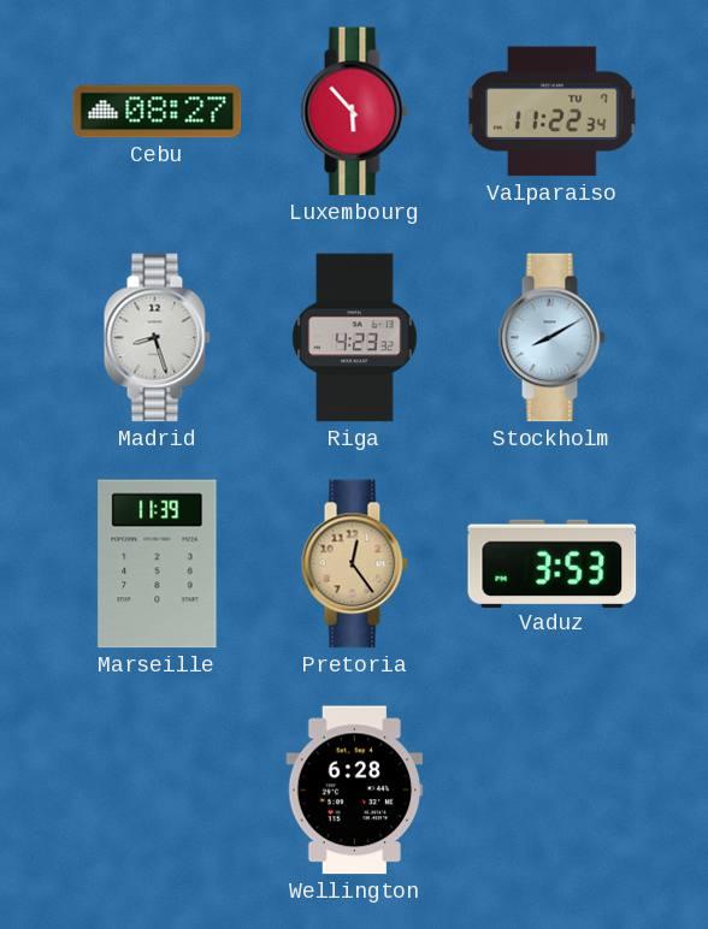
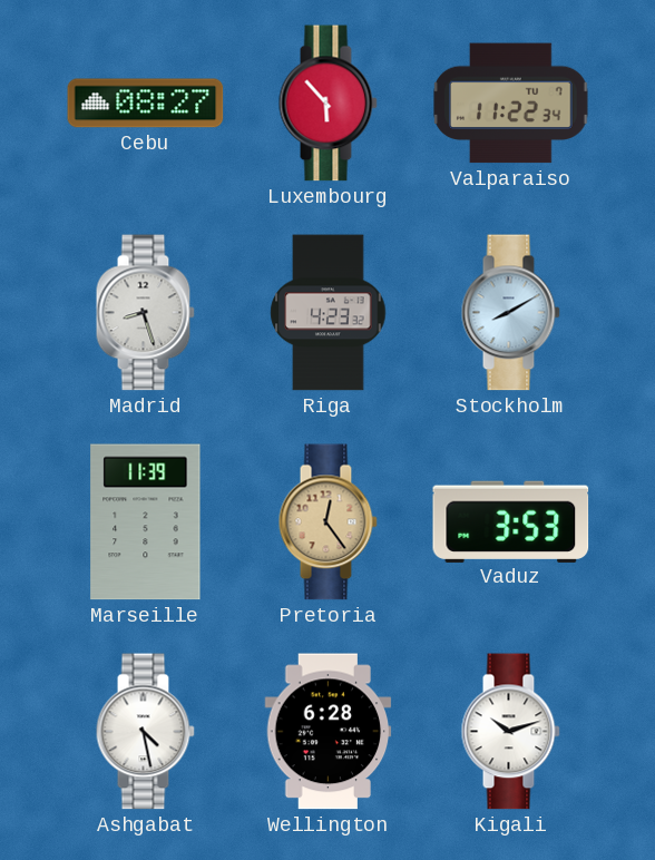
Ashgabat: none -> 4:28
Kigali: none -> 10:12
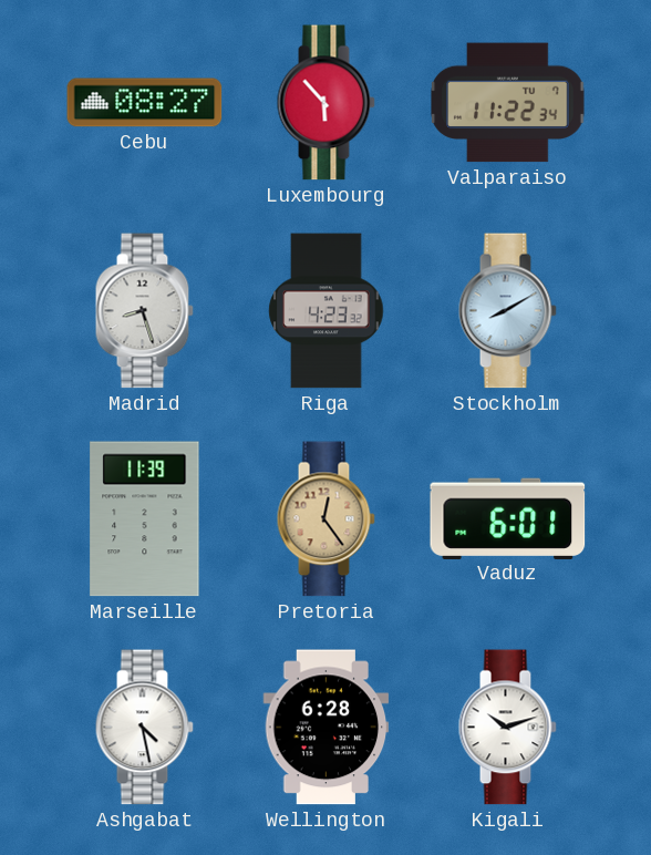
Vaduz: 3:53 -> 6:01
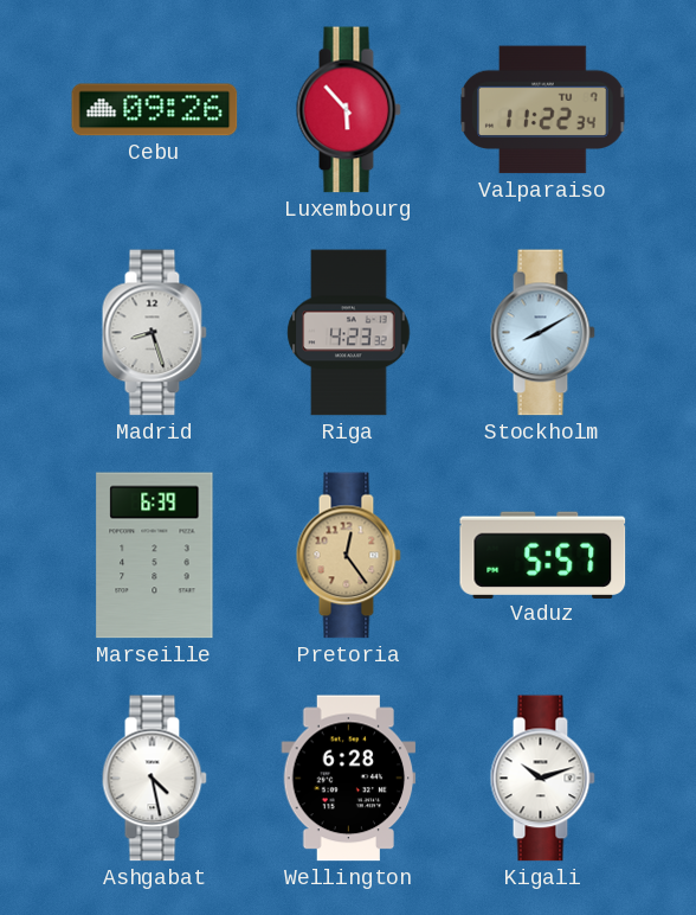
Cebu: 08:27 -> 09:26
Marseille: 11:39 -> 6:39
Vaduz: 6:01 -> 5:57
